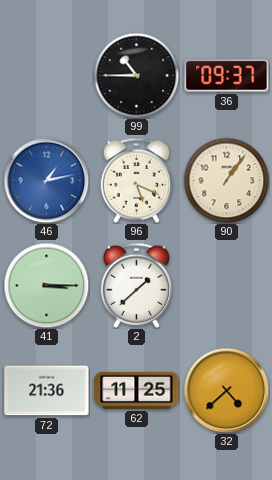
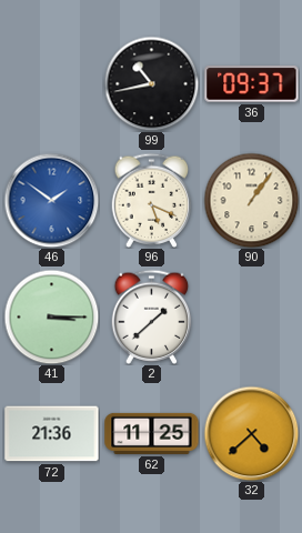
99: 10:45 -> 10:43
46: 1:13 -> 1:51
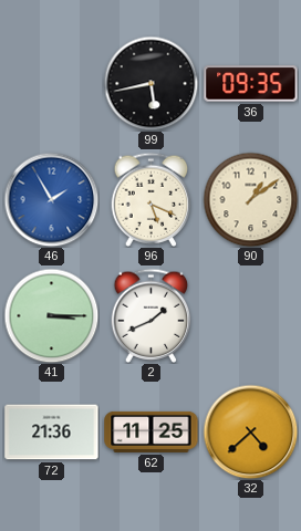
99: 10:43 -> 5:43
36: 09:37 -> 09:35
46: 1:51 -> 1:55
90: 1:06 -> 1:09
2: 1:38 -> 1:41
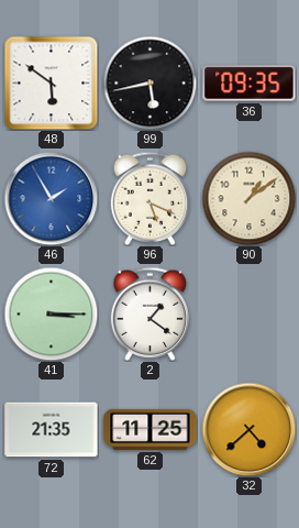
48: none -> 5:51
2: 1:41 -> 1:21
72: 21:36 -> 21:35
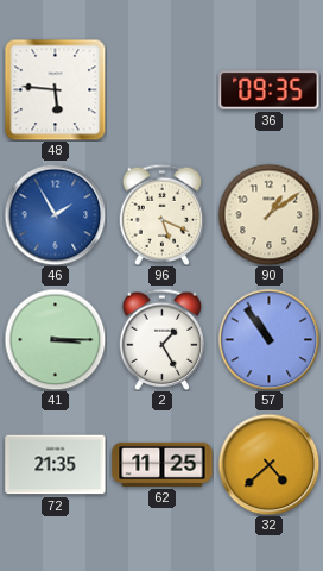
48: 5:51 -> 5:46
99: 5:43 -> none
2: 1:21 -> 1:25
57: none -> 10:54
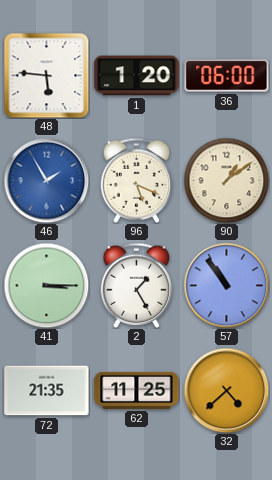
1: none -> 1:20
36: 09:35 -> 06:00
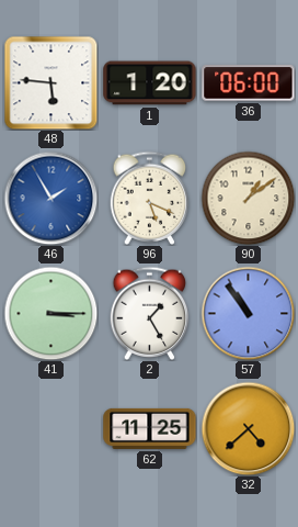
72: 21:35 -> none
